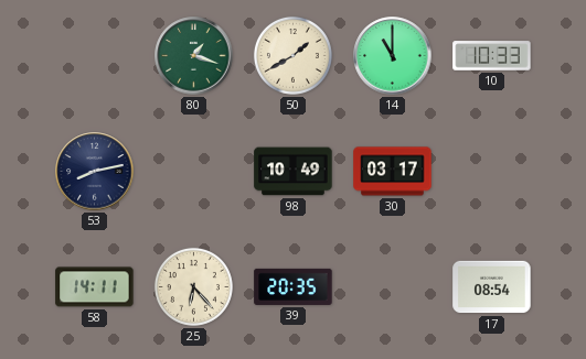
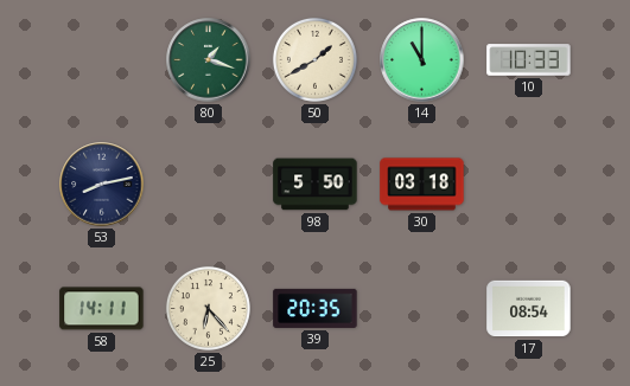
98: 10:49 -> 5:50
30: 03:17 -> 03:18
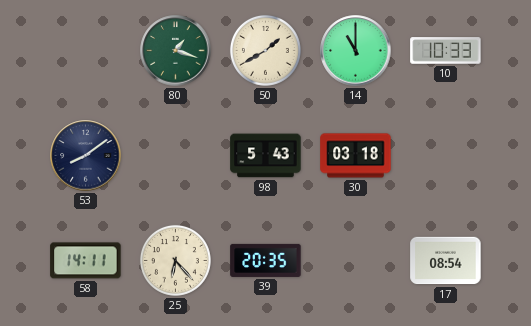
53: 8:13 -> 8:09
98: 5:50 -> 5:43
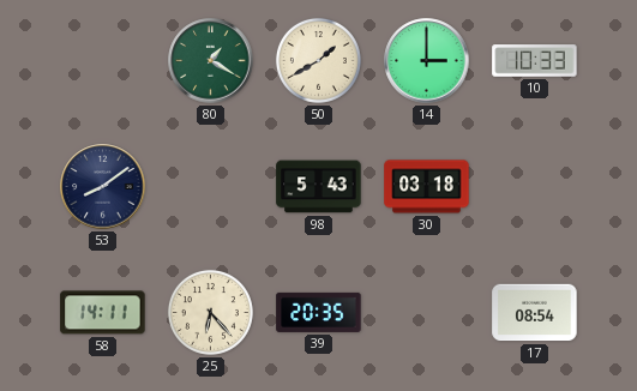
80: 1:18 -> 1:20
14: 11:00 -> 3:00
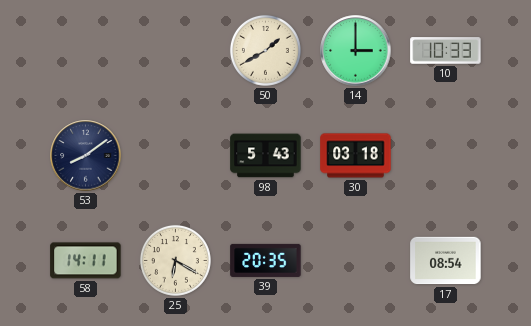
80: 1:20 -> none
25: 6:23 -> 6:20
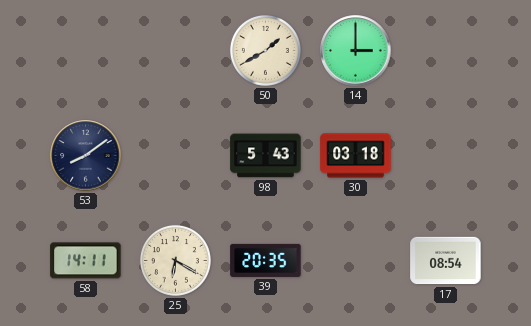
10: 10:33 -> none
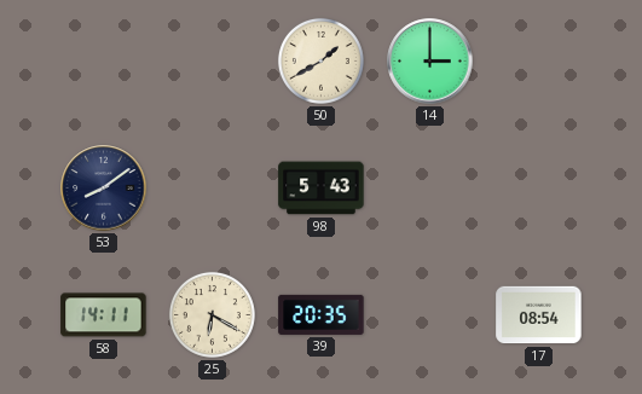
30: 03:18 -> none
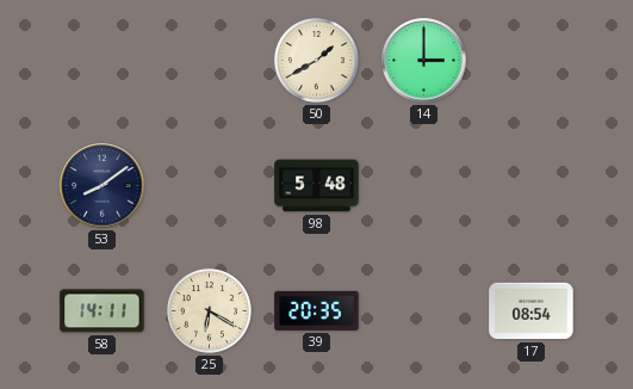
98: 5:43 -> 5:48
